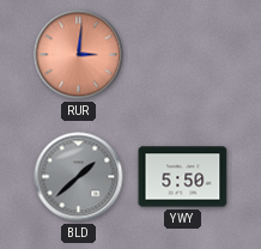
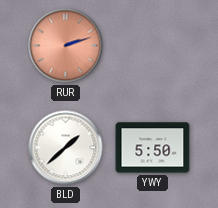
RUR: 3:01 -> 2:12
BLD dial: grey -> white
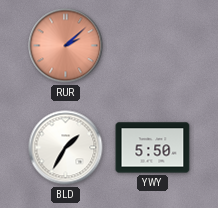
RUR: 2:12 -> 2:08
BLD: 1:38 -> 1:35
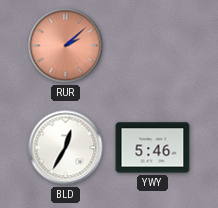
BLD: 1:35 -> 12:35
YWY: 5:50 -> 5:46
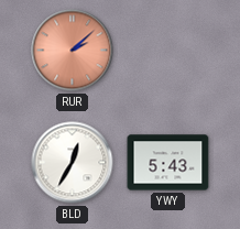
YWY: 5:46 -> 5:43
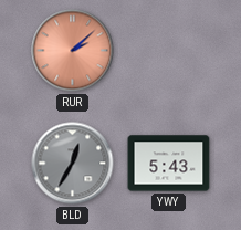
BLD dial: white -> grey
